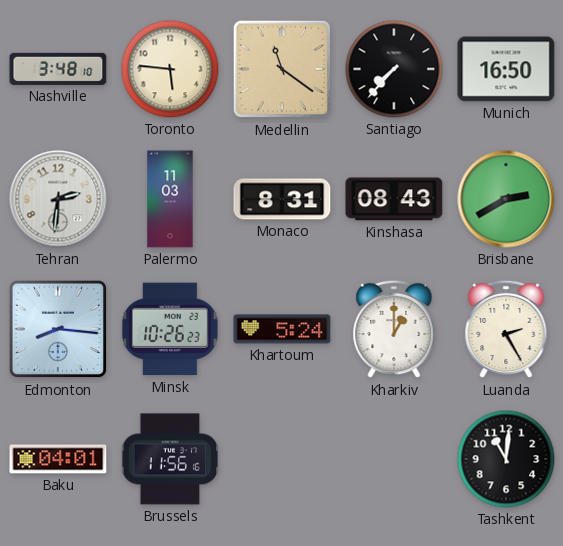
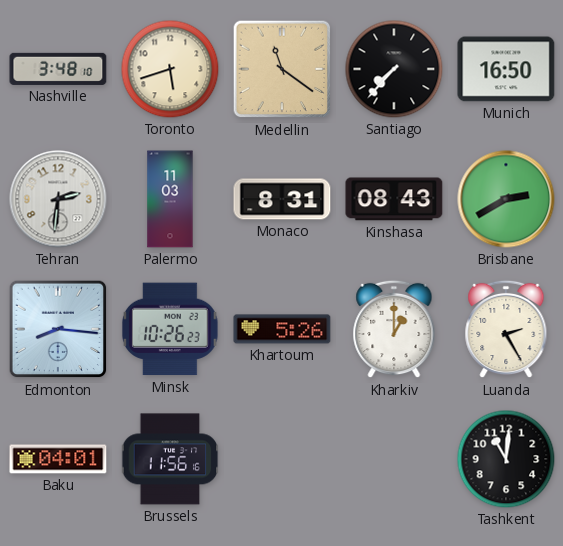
Toronto: 5:46 -> 5:42
Khartoum: 5:24 -> 5:26
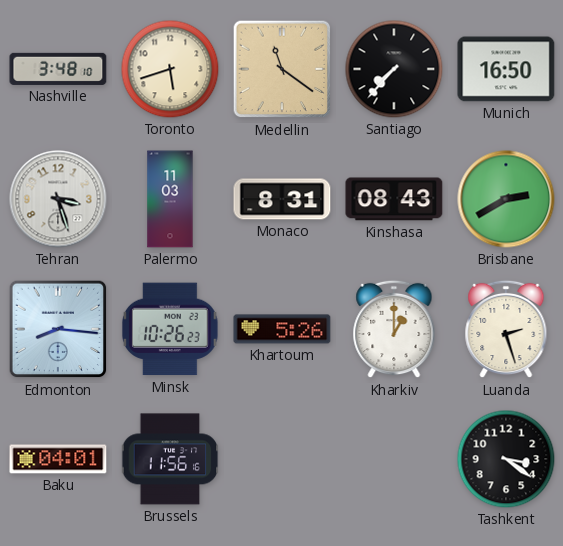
Tehran: 2:31 -> 3:27
Luanda: 2:25 -> 2:27
Tashkent: 11:01 -> 3:21
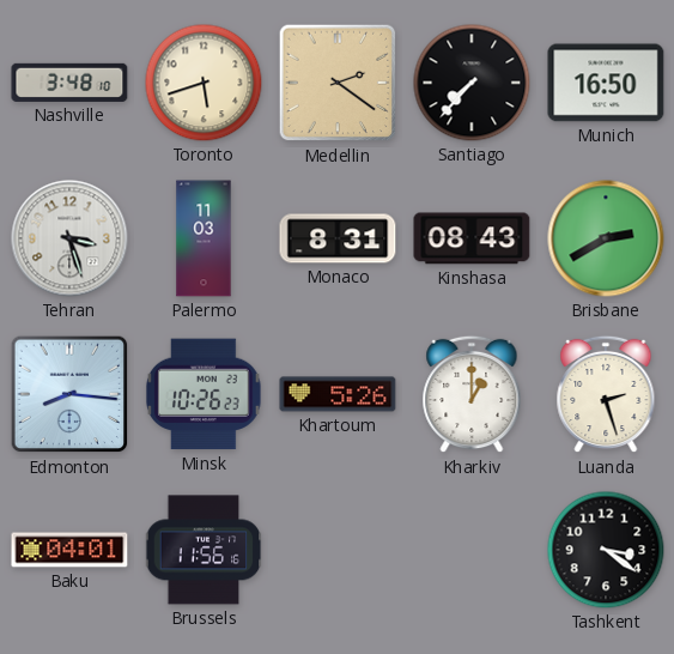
Medellin: 11:21 -> 2:21
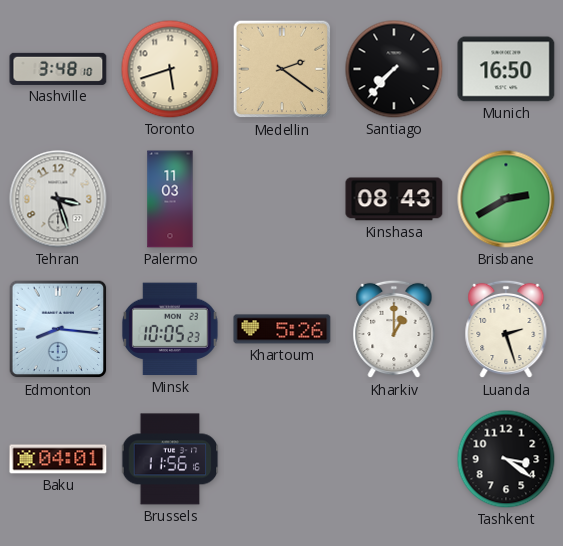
Monaco: 8:31 -> none
Minsk: 10:26 -> 10:05
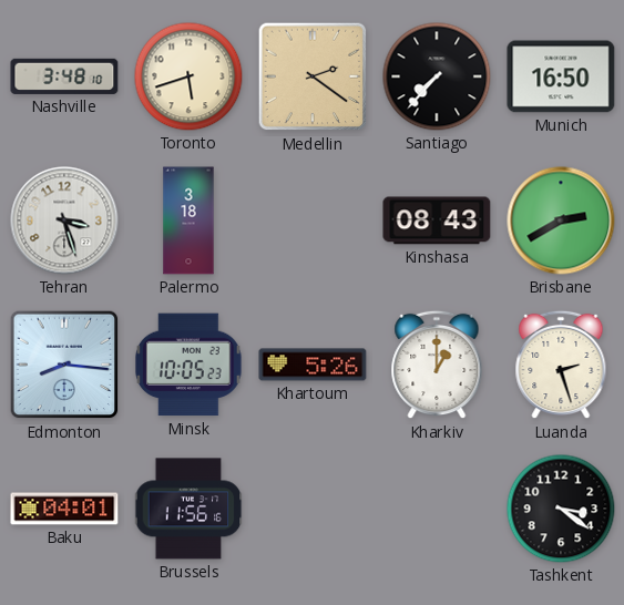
Palermo: 11:03 -> 3:18
